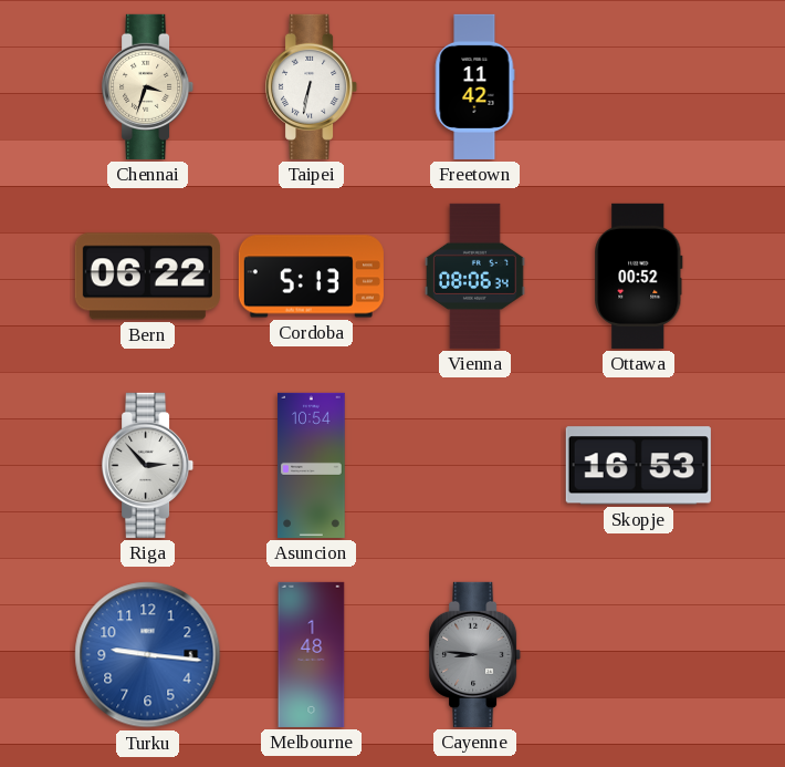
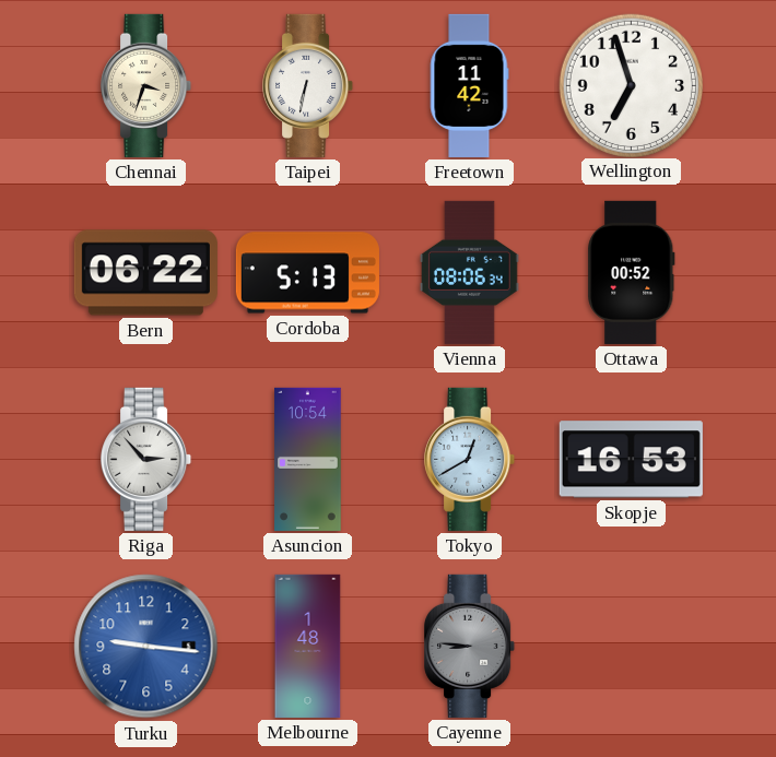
Wellington: none -> 6:57
Tokyo: none -> 12:40
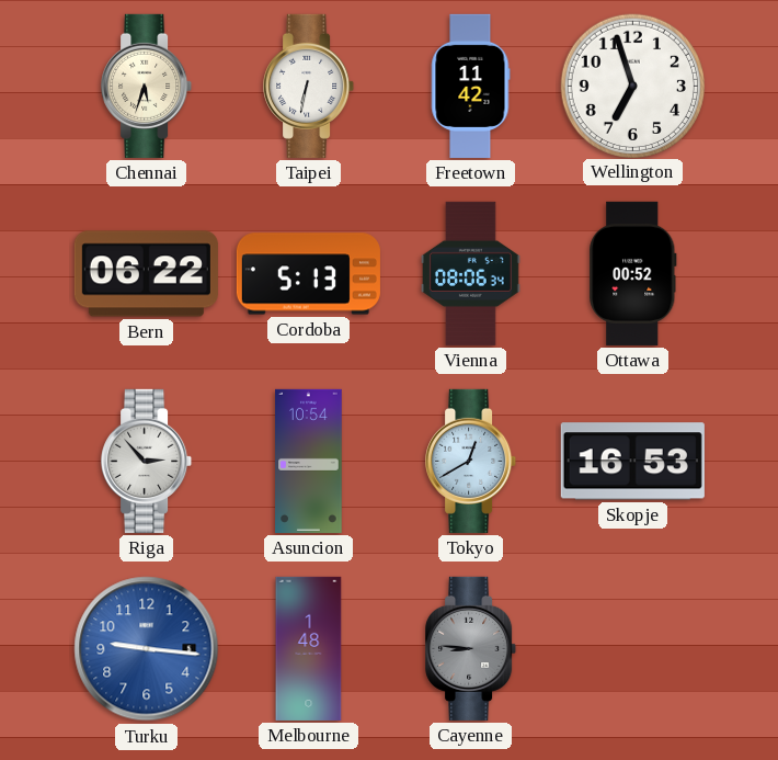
Chennai: 3:33 -> 5:33
